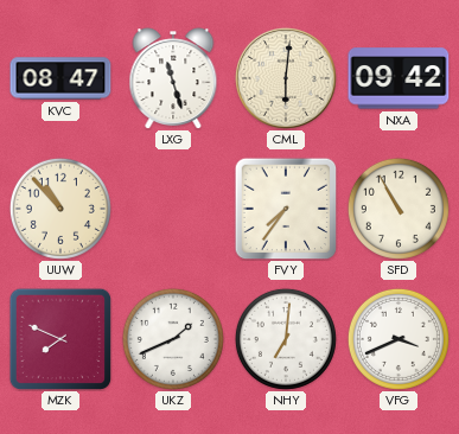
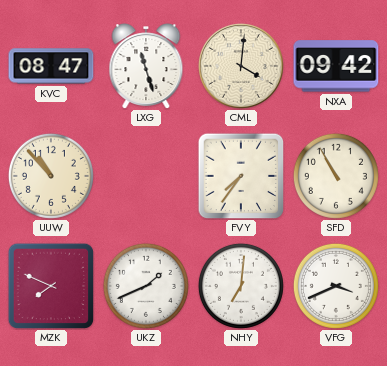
CML: 6:01 -> 4:01
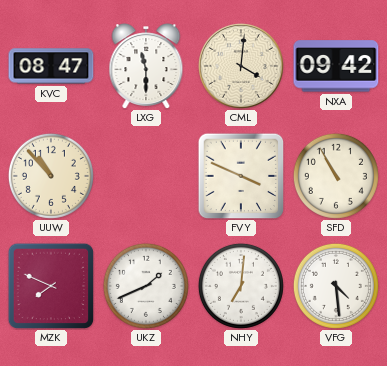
LXG: 11:27 -> 11:30
FVY: 7:36 -> 3:49
VFG: 3:41 -> 4:29
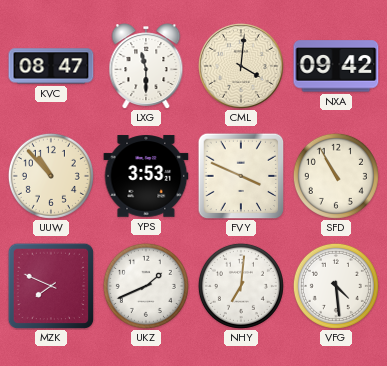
YPS: none -> 3:53
